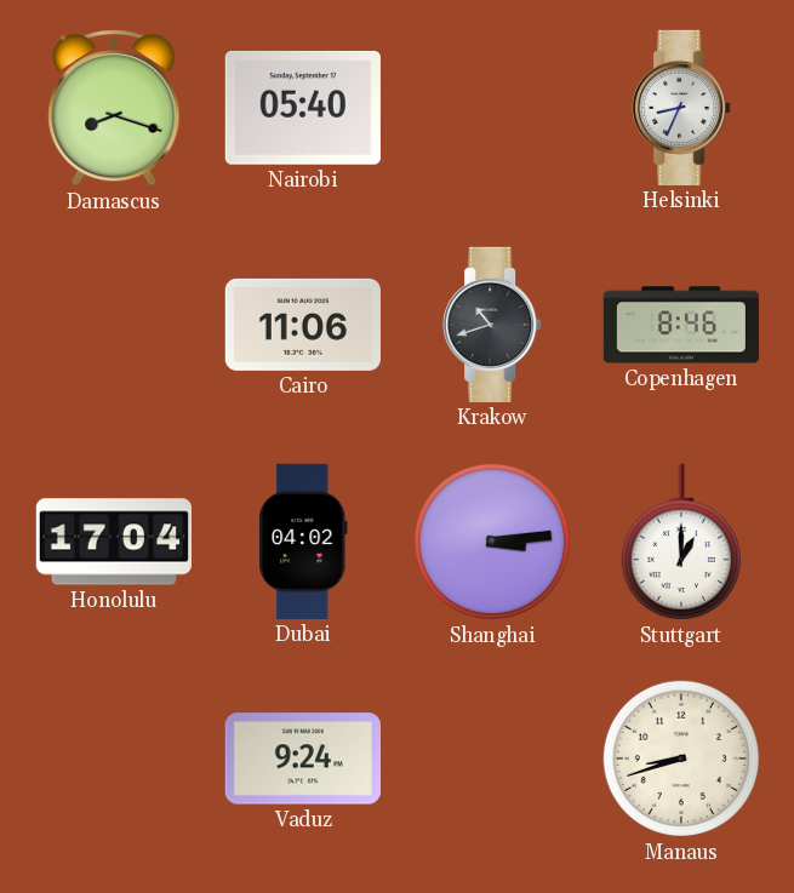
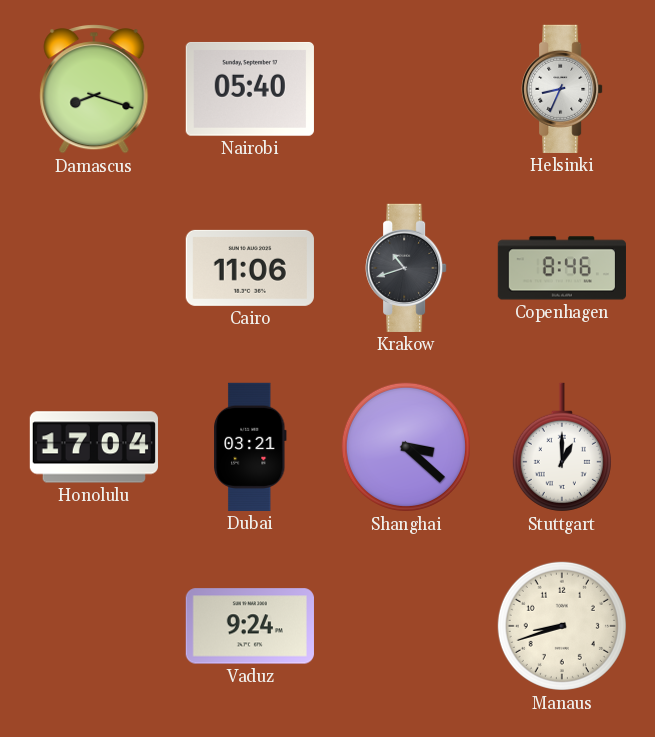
Dubai: 04:02 -> 03:21
Shanghai: 3:14 -> 3:22
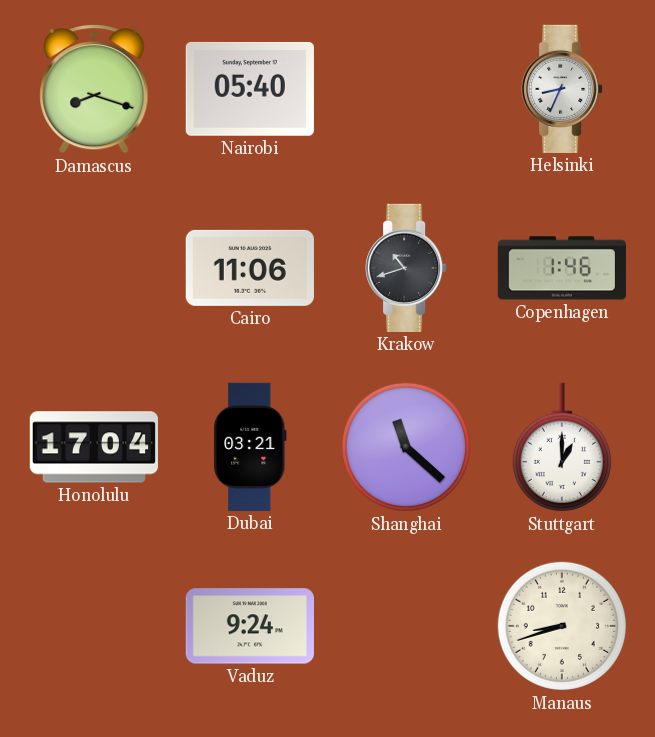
Copenhagen: 8:46 -> 1:46
Shanghai: 3:22 -> 11:22
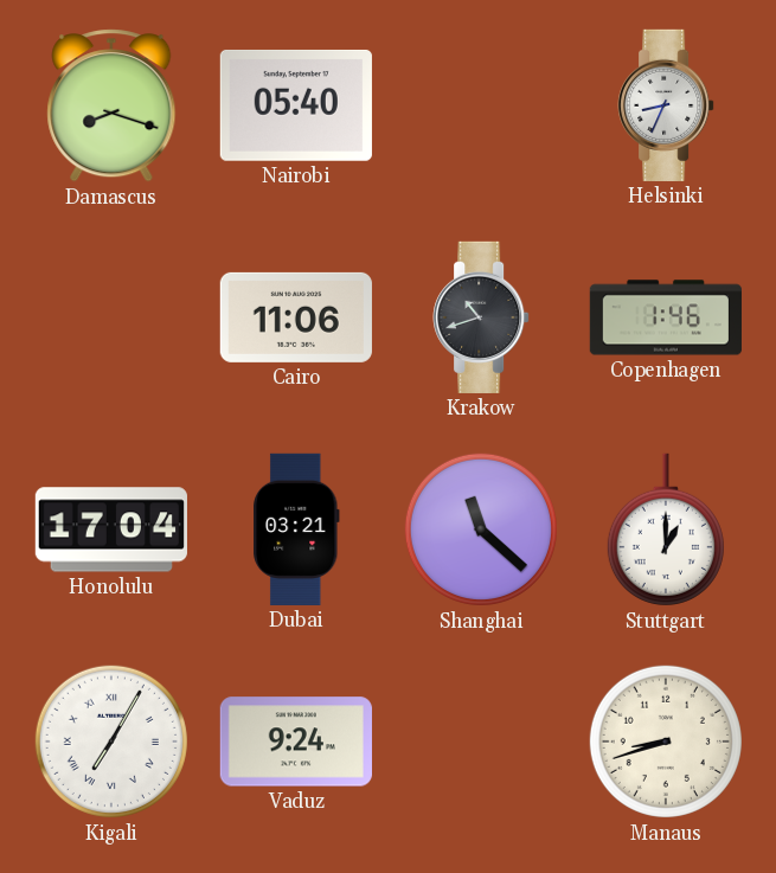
Kigali: none -> 7:05
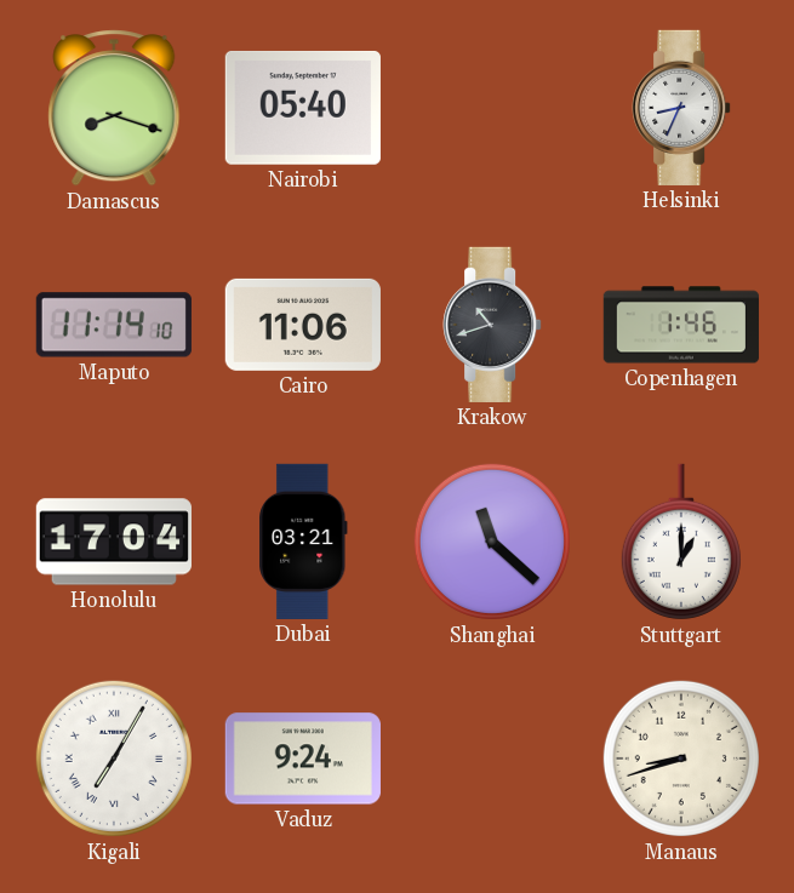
Maputo: none -> 11:14
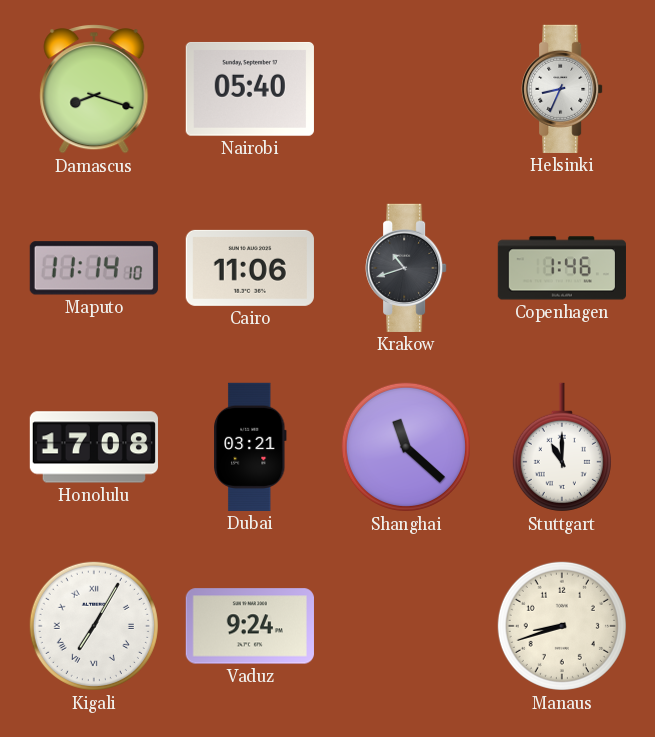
Honolulu: 17:04 -> 17:08
Stuttgart: 1:00 -> 11:00
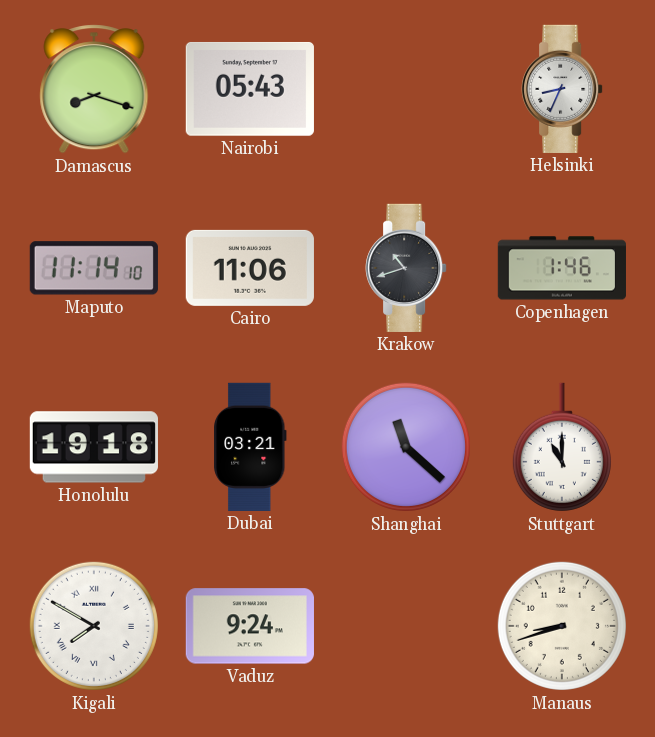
Nairobi: 05:40 -> 05:43
Honolulu: 17:08 -> 19:18
Kigali: 7:05 -> 7:50
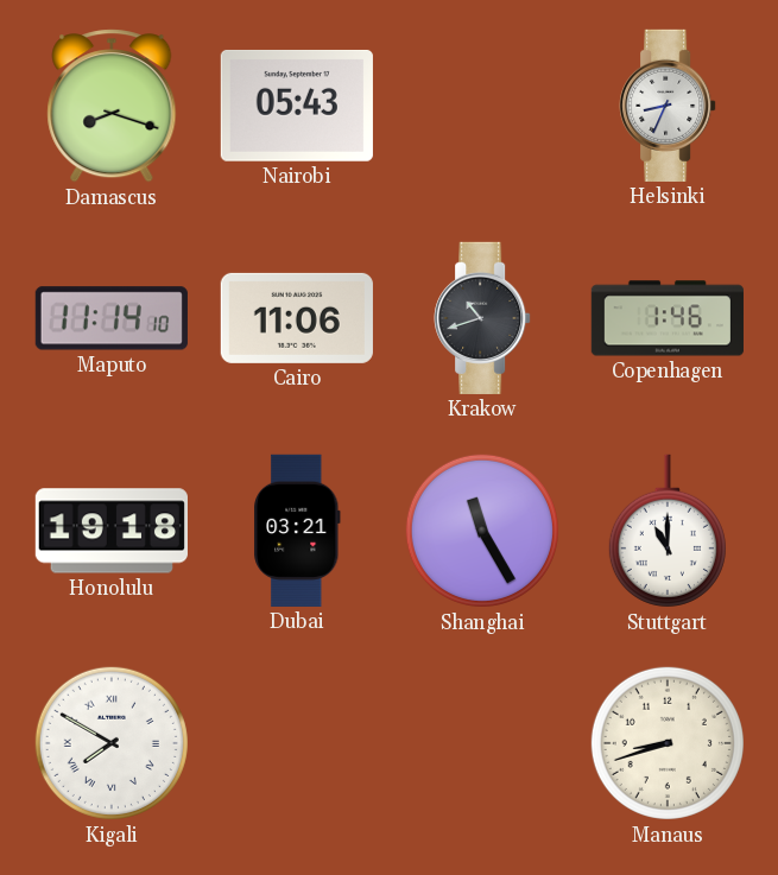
Shanghai: 11:22 -> 11:25
Vaduz: 9:24 -> none
